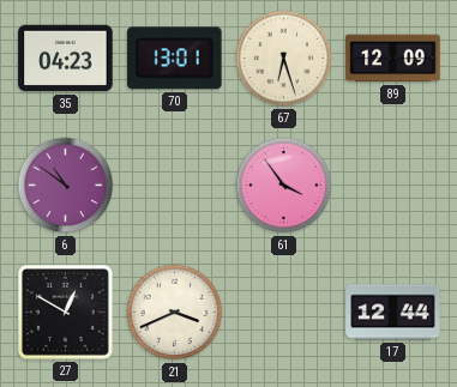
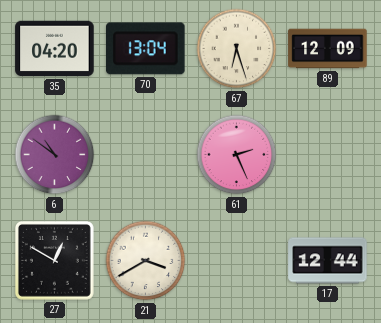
35: 04:23 -> 04:20
70: 13:01 -> 13:04
61: 3:54 -> 2:26
21: 3:41 -> 3:40
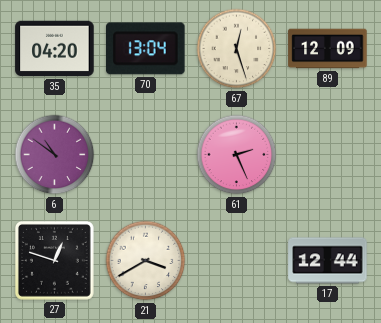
67: 6:27 -> 12:27
27: 12:50 -> 12:48
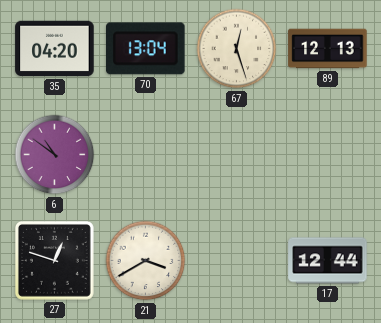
89: 12:09 -> 12:13
61: 2:26 -> none
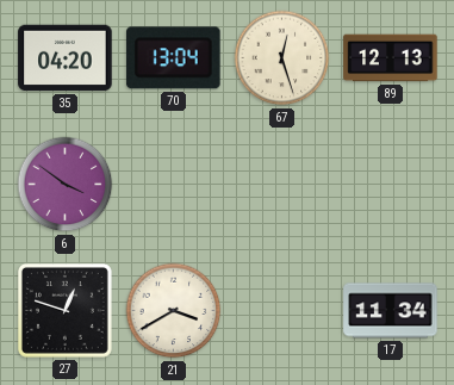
6: 10:51 -> 3:51
17: 12:44 -> 11:34
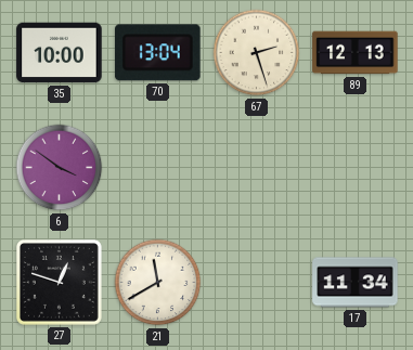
35: 04:20 -> 10:00
67: 12:27 -> 2:27
21: 3:40 -> 11:40
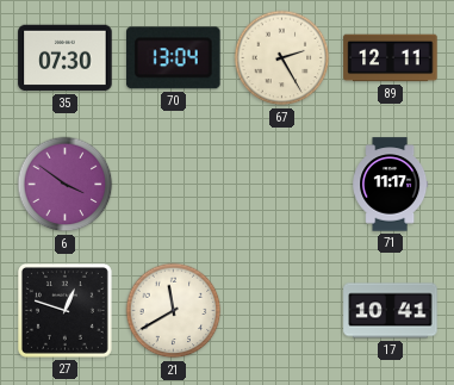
35: 10:00 -> 07:30
67: 2:27 -> 2:25
89: 12:13 -> 12:11
71: none -> 11:17
17: 11:34 -> 10:41
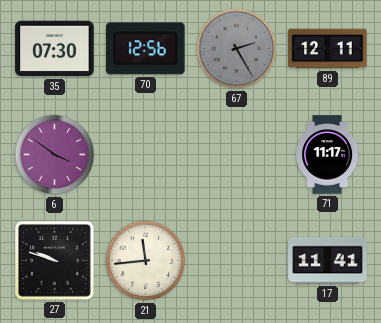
70: 13:04 -> 12:56
67 dial: cream -> grey
27: 12:48 -> 9:48
21: 11:40 -> 11:44
17: 10:41 -> 11:41
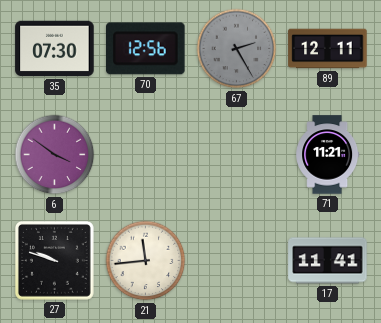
71: 11:17 -> 11:21
